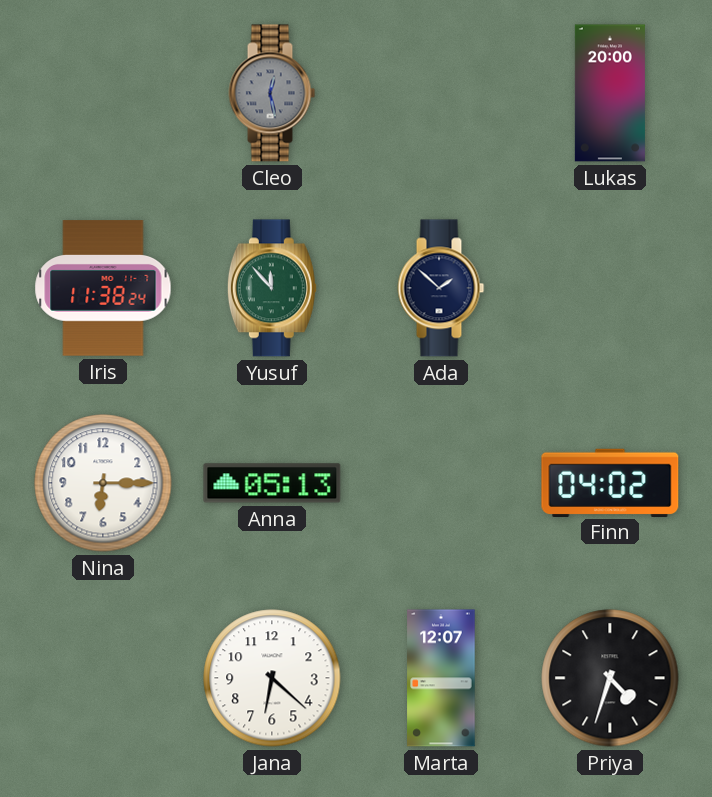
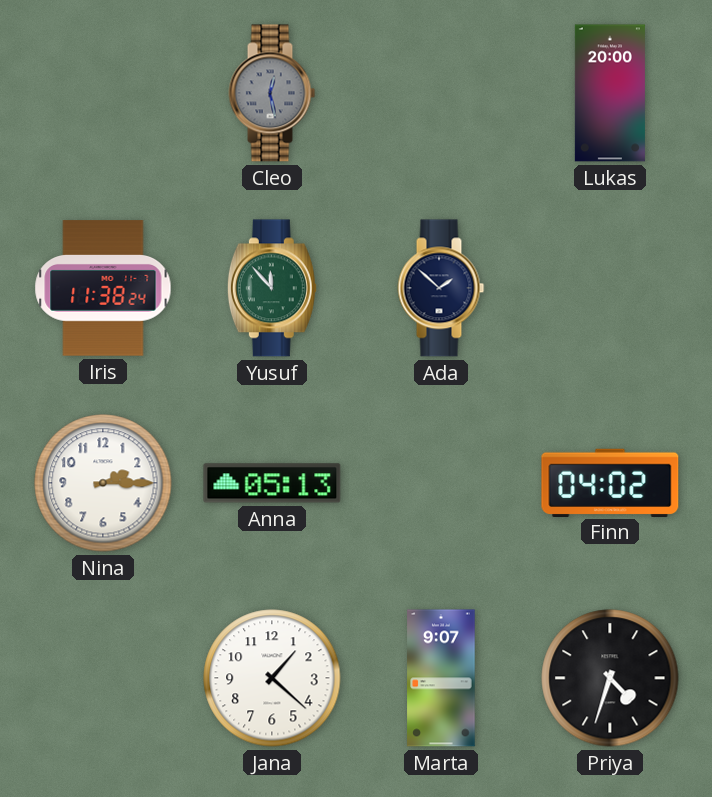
Nina: 6:15 -> 2:15
Jana: 6:22 -> 1:22
Marta: 12:07 -> 9:07
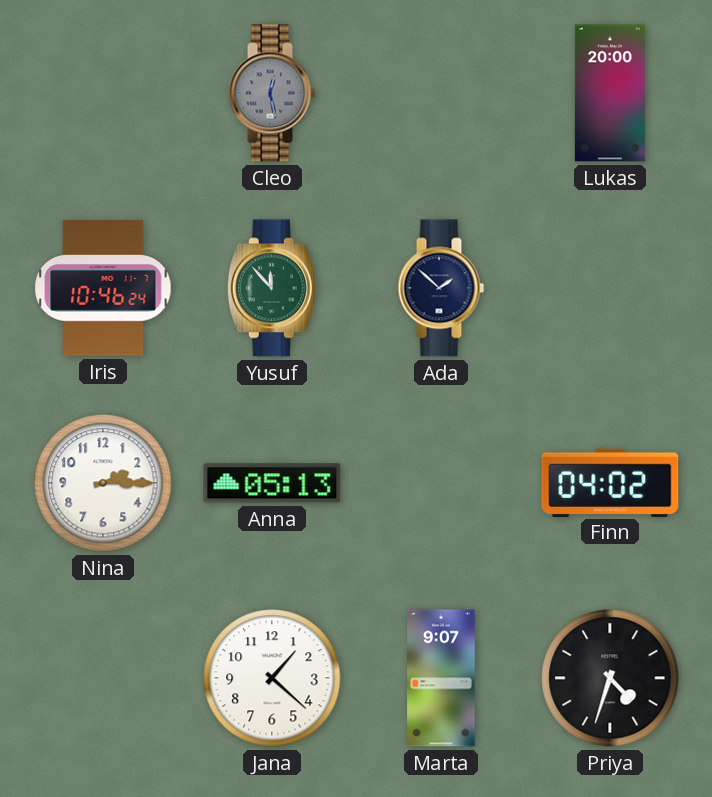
Iris: 11:38 -> 10:46
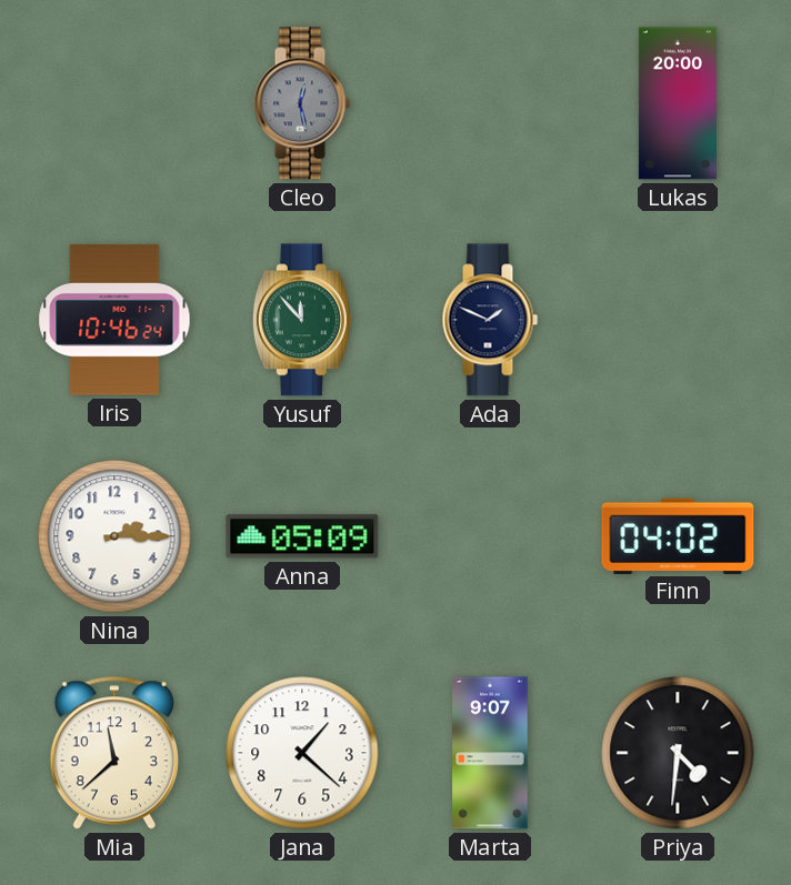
Ada: 1:52 -> 1:49
Anna: 05:13 -> 05:09
Mia: none -> 11:38
Priya: 4:33 -> 4:31
